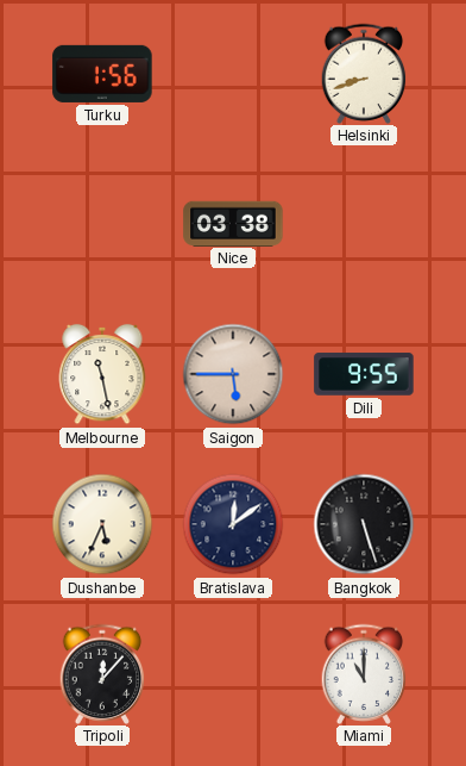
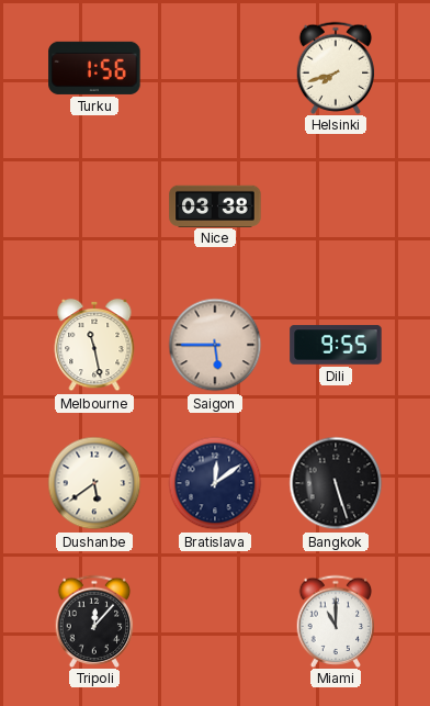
Helsinki: 8:42 -> 7:42
Dushanbe: 5:34 -> 5:39
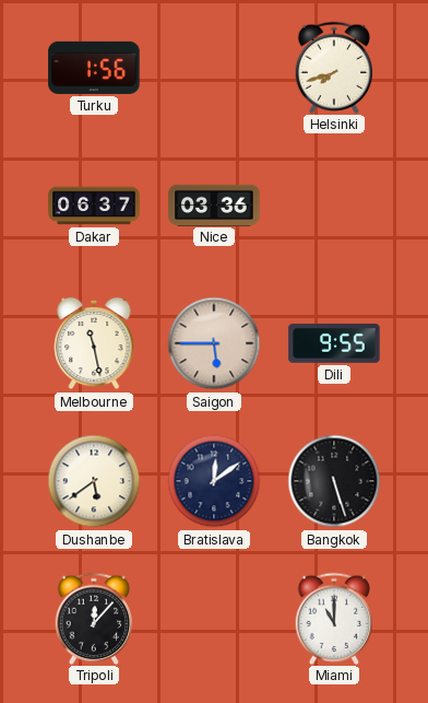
Dakar: none -> 06:37
Nice: 03:38 -> 03:36
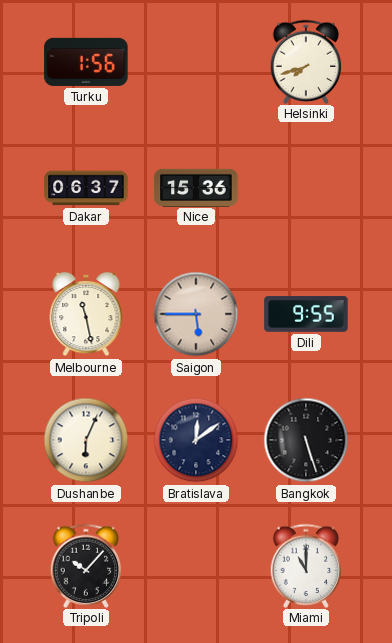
Nice: 03:36 -> 15:36
Dushanbe: 5:39 -> 6:04
Tripoli: 12:07 -> 10:07
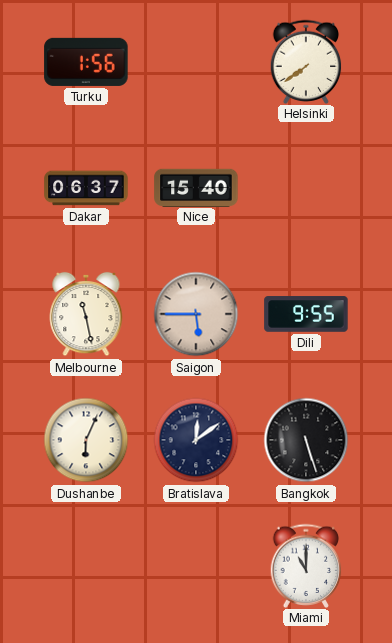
Helsinki: 7:42 -> 7:39
Nice: 15:36 -> 15:40
Tripoli: 10:07 -> none
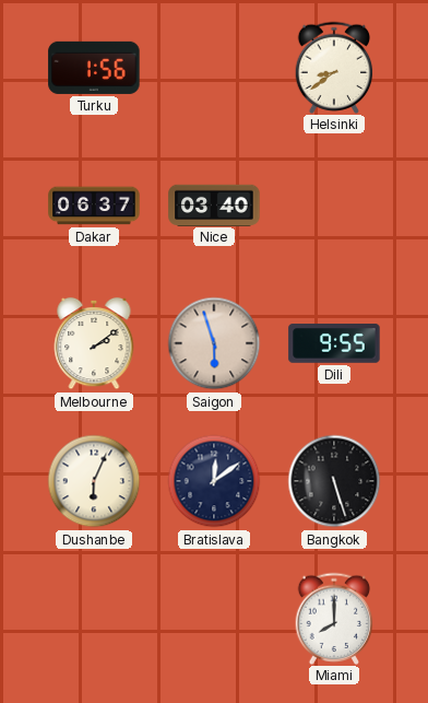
Helsinki: 7:39 -> 8:39
Nice: 15:40 -> 03:40
Melbourne: 11:28 -> 2:09
Saigon: 5:45 -> 5:57
Miami: 11:00 -> 8:00
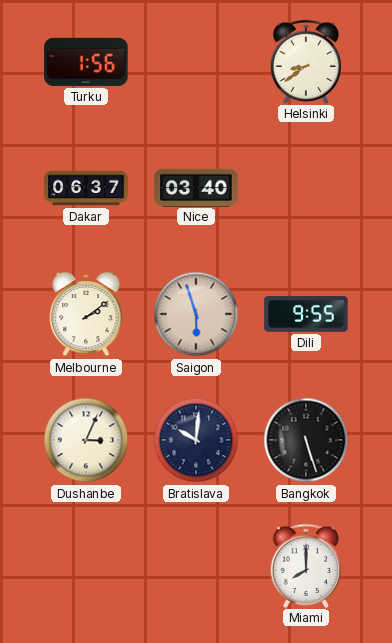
Dushanbe: 6:04 -> 3:04
Bratislava: 12:09 -> 10:01
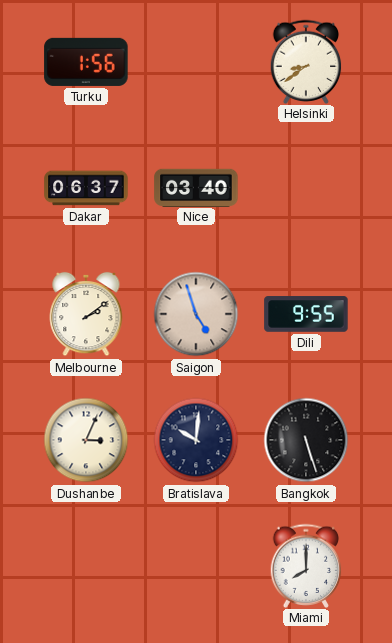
Saigon: 5:57 -> 4:57
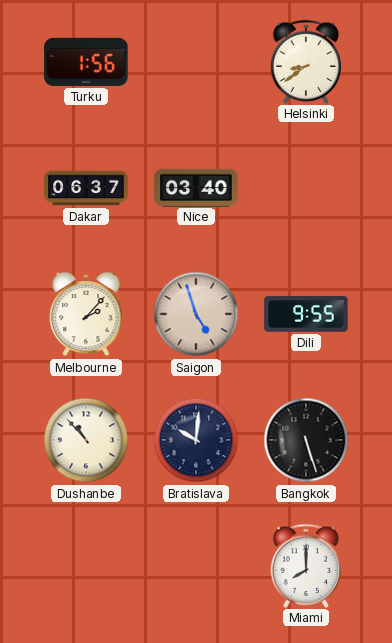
Melbourne: 2:09 -> 2:07
Dushanbe: 3:04 -> 10:53
